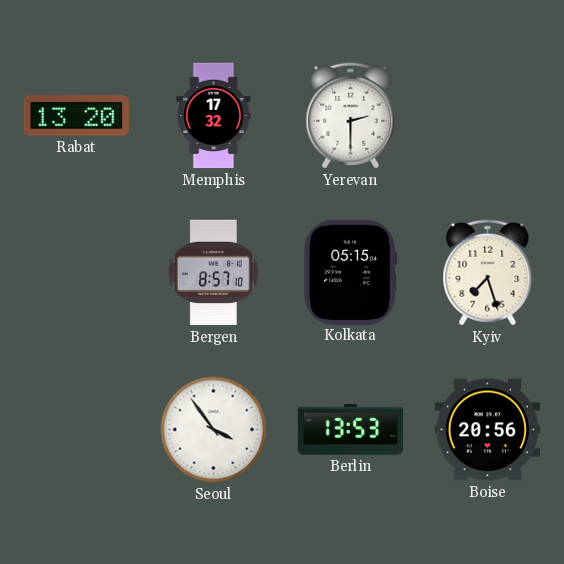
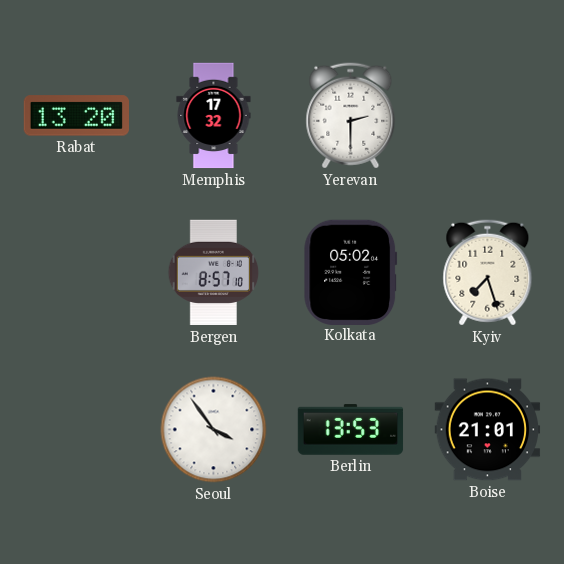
Kolkata: 05:15 -> 05:02
Boise: 20:56 -> 21:01
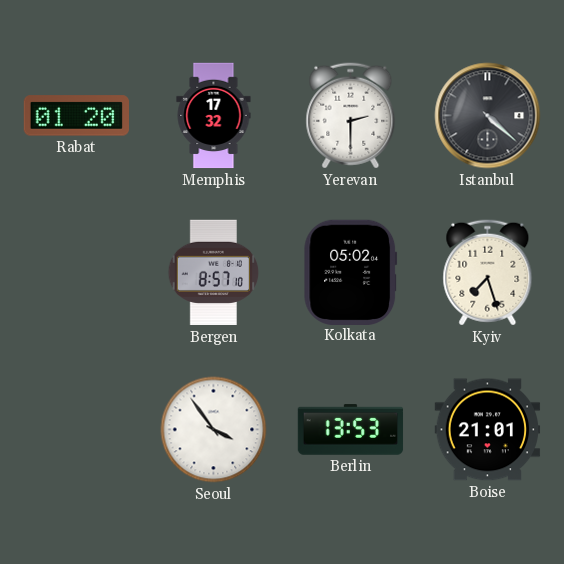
Rabat: 13:20 -> 01:20
Istanbul: none -> 4:22
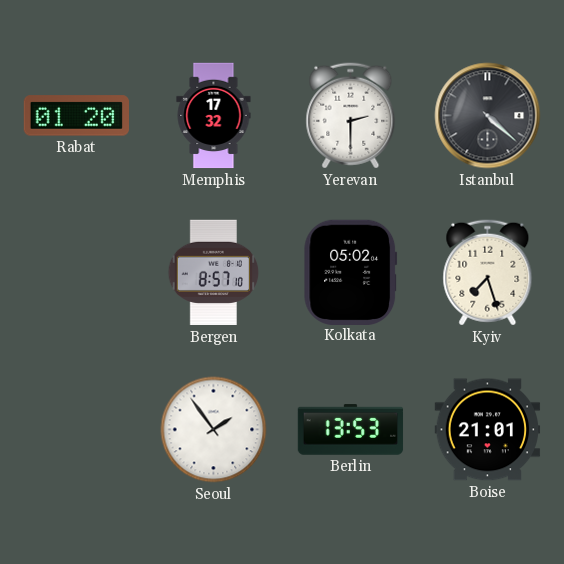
Seoul: 3:54 -> 1:54
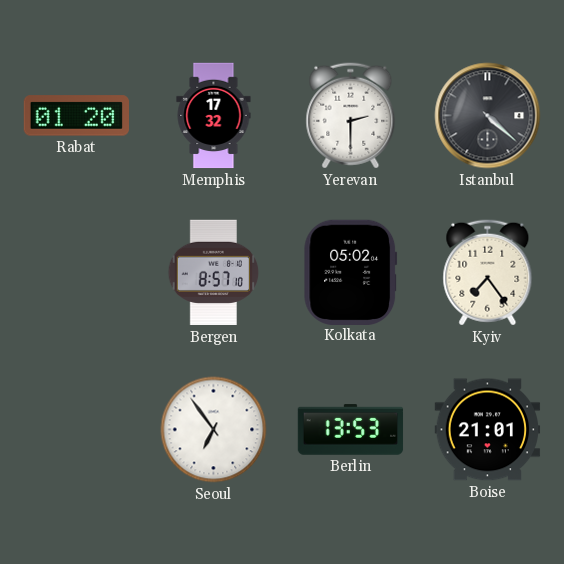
Kyiv: 7:27 -> 7:24
Seoul: 1:54 -> 6:54
